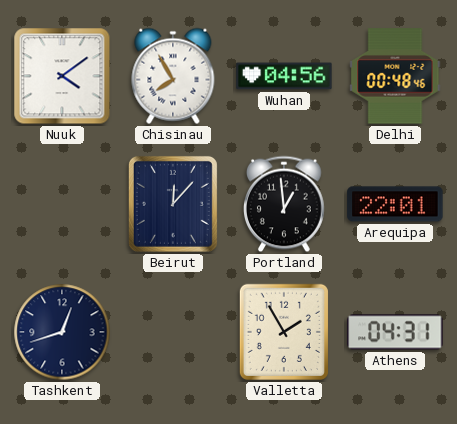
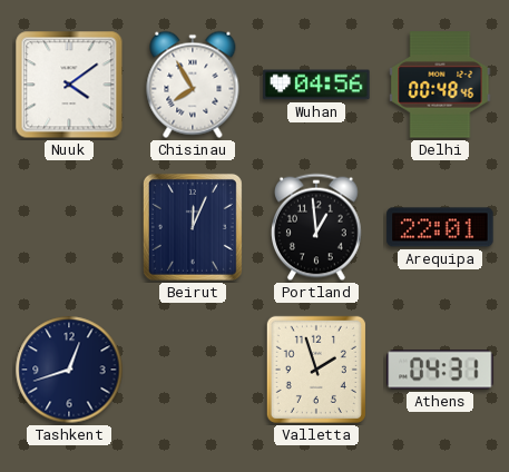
Beirut: 12:07 -> 12:04
Valletta: 1:55 -> 1:57
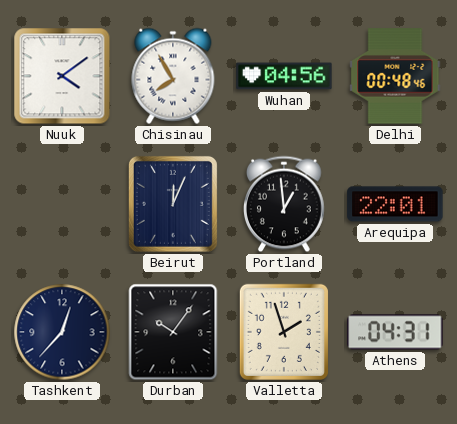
Tashkent: 12:42 -> 12:37
Durban: none -> 10:06
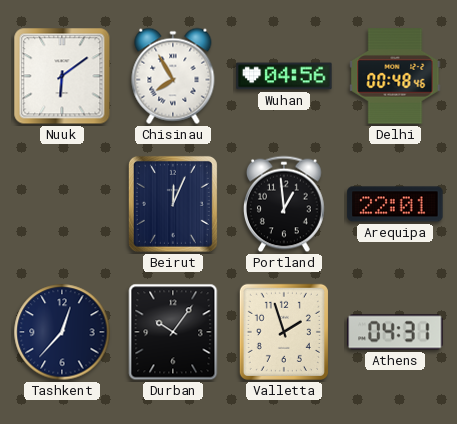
Nuuk: 4:09 -> 6:09
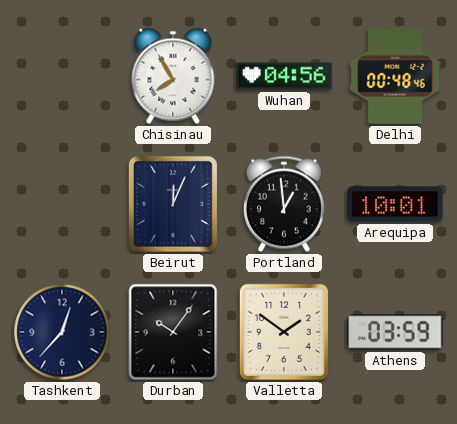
Nuuk: 6:09 -> none
Arequipa: 22:01 -> 10:01
Valletta: 1:57 -> 1:51
Athens: 04:31 -> 03:59
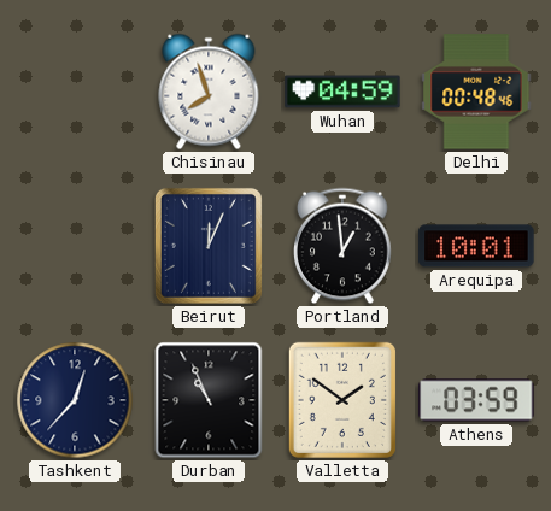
Chisinau: 7:55 -> 7:57
Wuhan: 04:56 -> 04:59
Durban: 10:06 -> 10:56
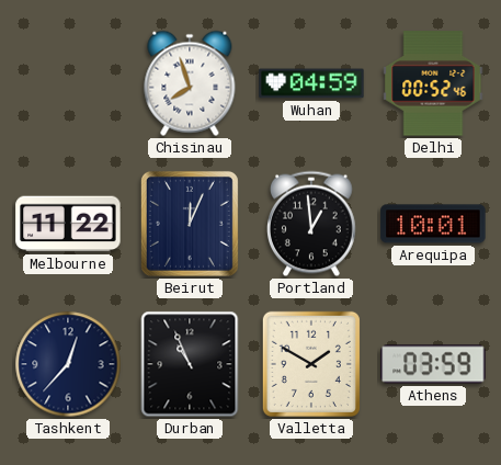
Delhi: 00:48 -> 00:52
Melbourne: none -> 11:22
Valletta: 1:51 -> 1:50
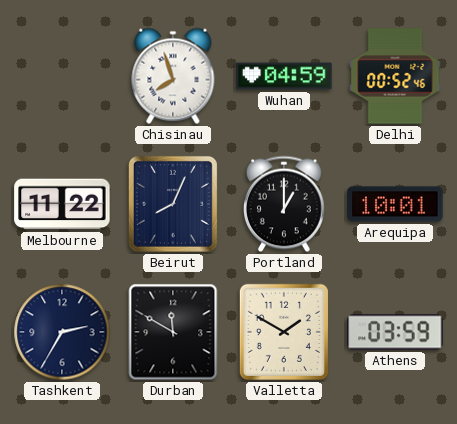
Beirut: 12:04 -> 8:04
Portland: 12:59 -> 1:00
Tashkent: 12:37 -> 2:35
Durban: 10:56 -> 11:50
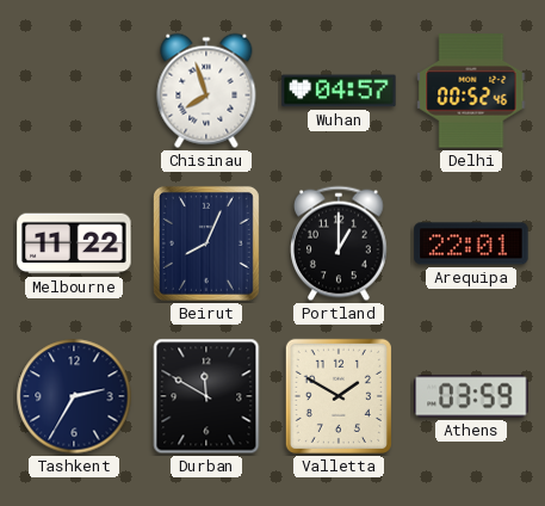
Wuhan: 04:59 -> 04:57
Arequipa: 10:01 -> 22:01
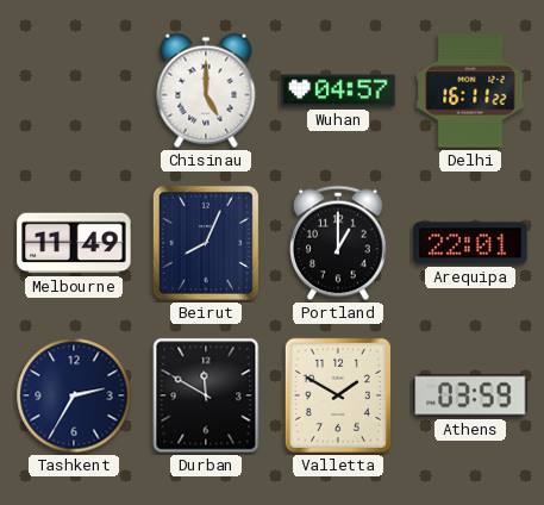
Chisinau: 7:57 -> 5:00
Delhi: 00:52 -> 16:11
Melbourne: 11:22 -> 11:49
